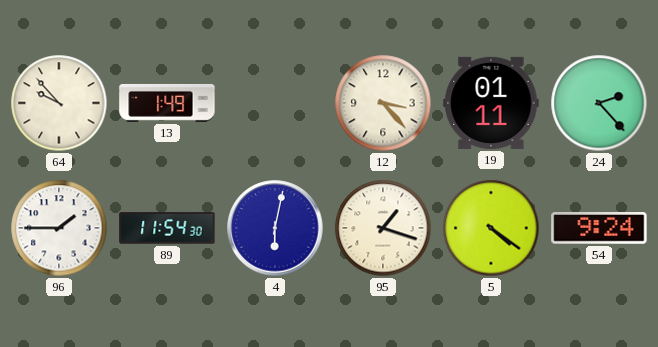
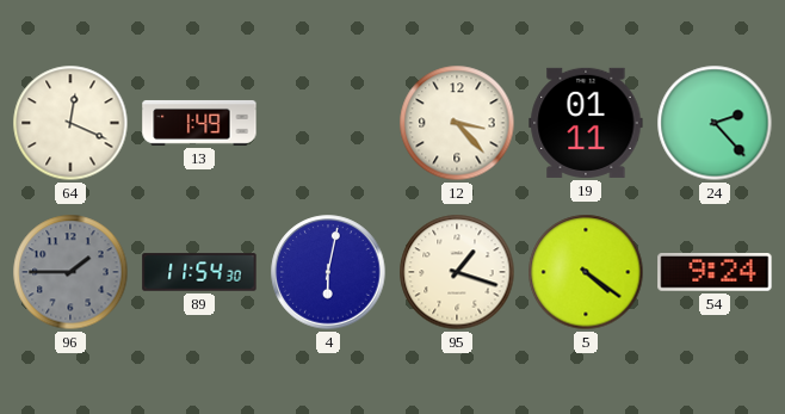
64: 9:53 -> 12:19
96 dial: white -> grey
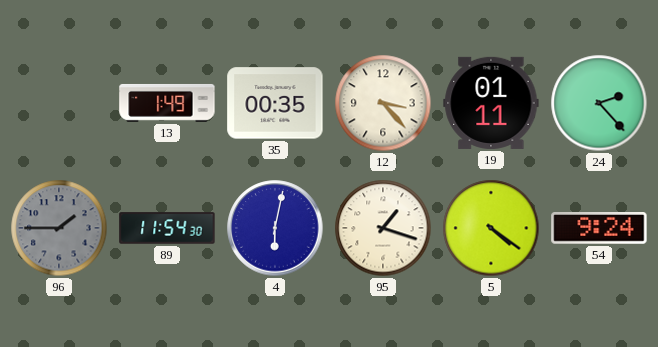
64: 12:19 -> none
35: none -> 00:35
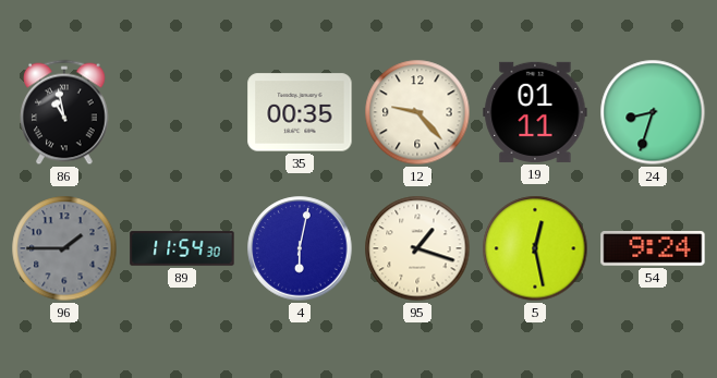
86: none -> 10:58
13: 1:49 -> none
12: 3:23 -> 9:23
24: 2:23 -> 8:33
5: 4:21 -> 12:28
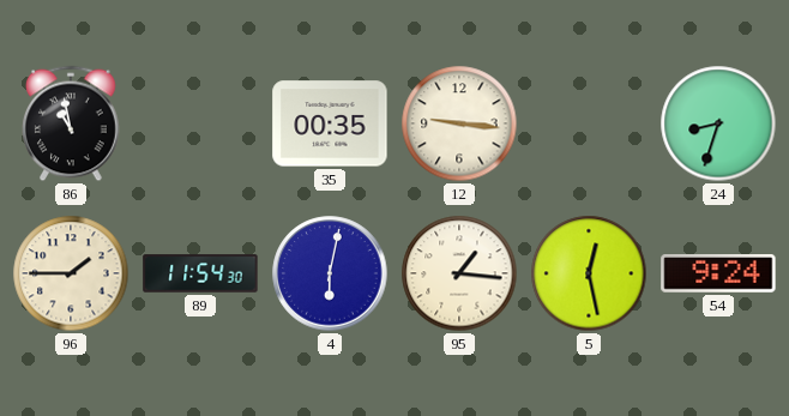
12: 9:23 -> 9:16
19: 01:11 -> none
96 dial: grey -> cream
95: 1:18 -> 1:16
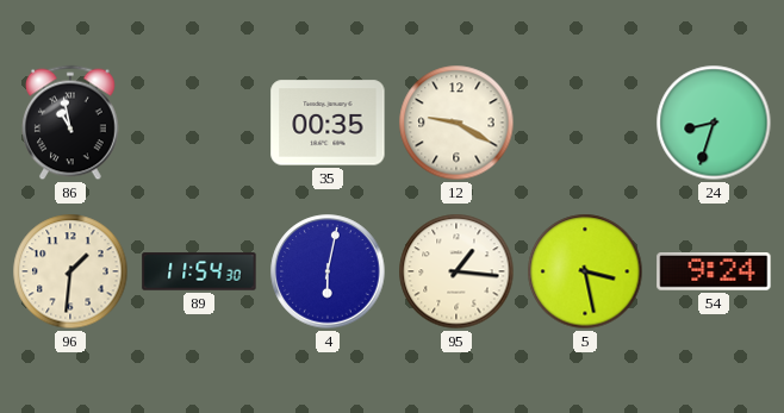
12: 9:16 -> 9:20
96: 1:45 -> 1:31
5: 12:28 -> 3:28
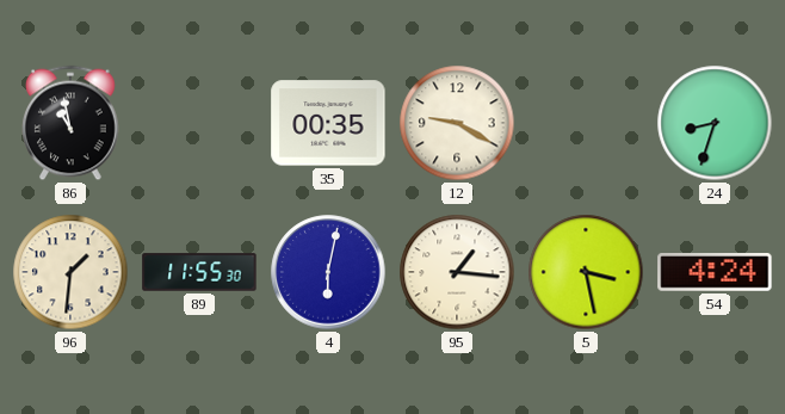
89: 11:54 -> 11:55
54: 9:24 -> 4:24
